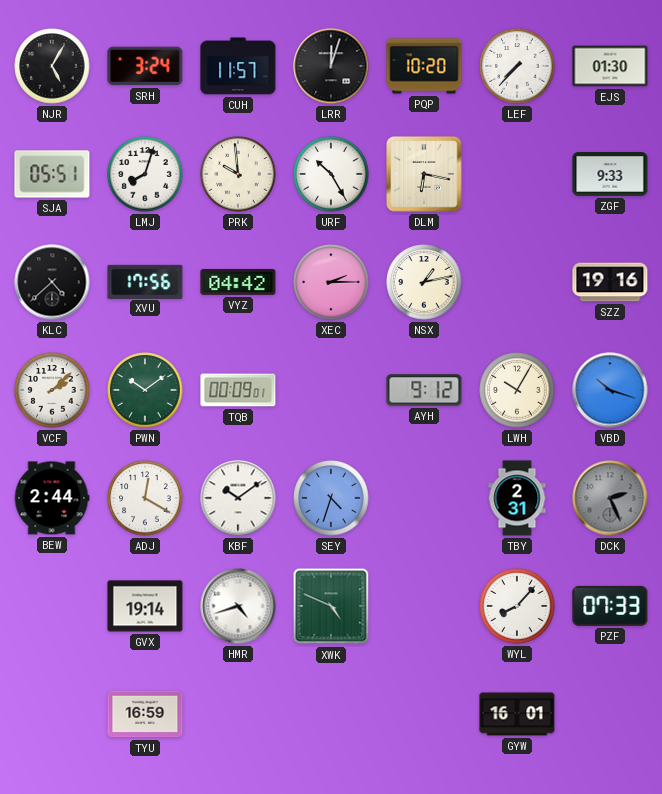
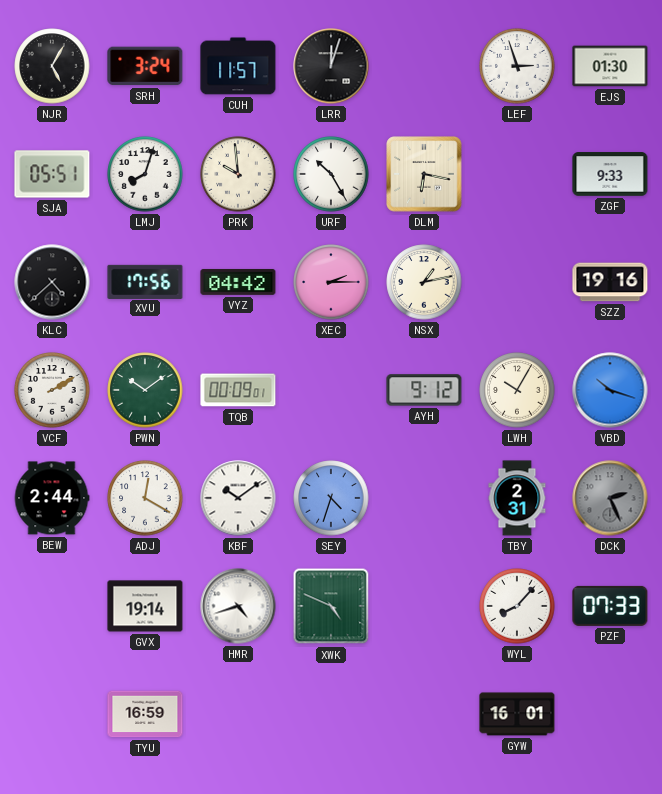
PQP: 10:20 -> none
LEF: 7:37 -> 2:57
VCF: 2:08 -> 2:10
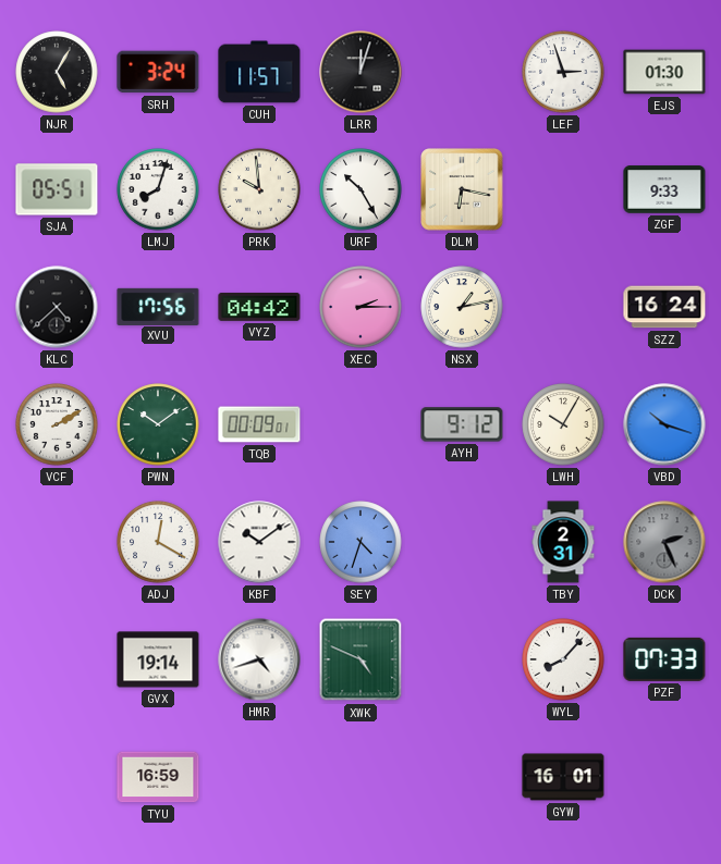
SZZ: 19:16 -> 16:24
BEW: 2:44 -> none
